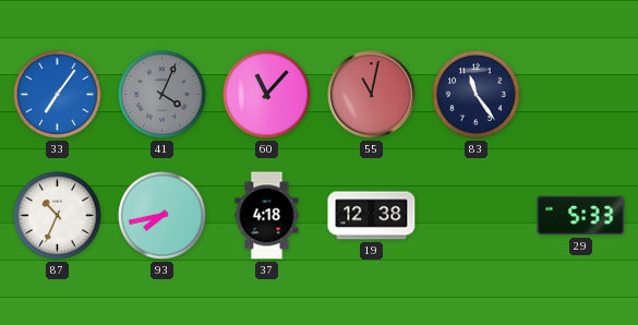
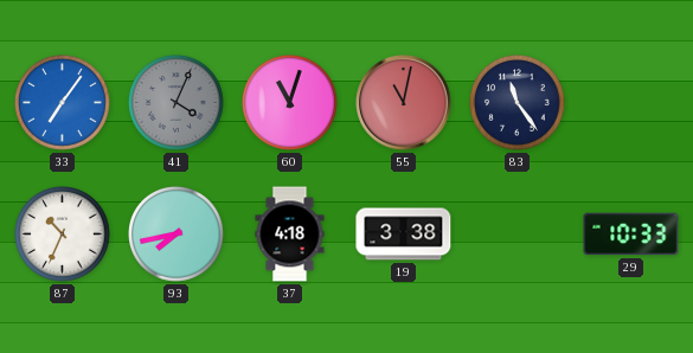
60: 11:07 -> 11:03
19: 12:38 -> 3:38
29: 5:33 -> 10:33
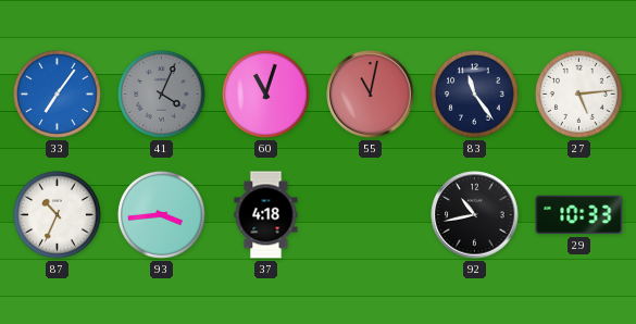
27: none -> 5:14
93: 7:43 -> 3:44
19: 3:38 -> none
92: none -> 10:43
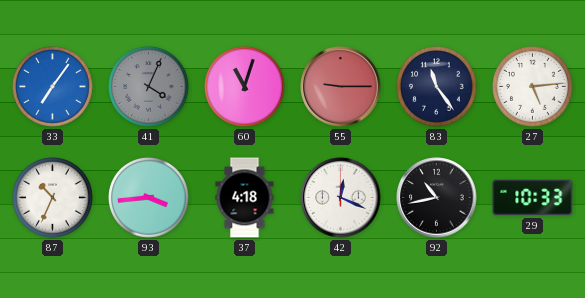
55: 11:02 -> 9:15
42: none -> 12:19
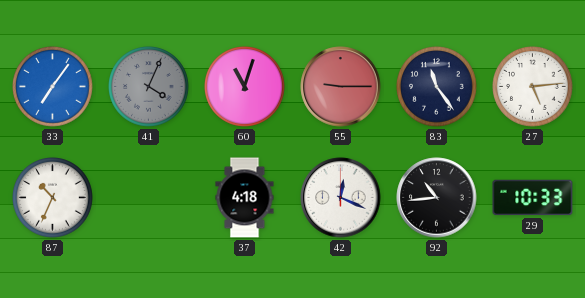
93: 3:44 -> none
92: 10:43 -> 10:44
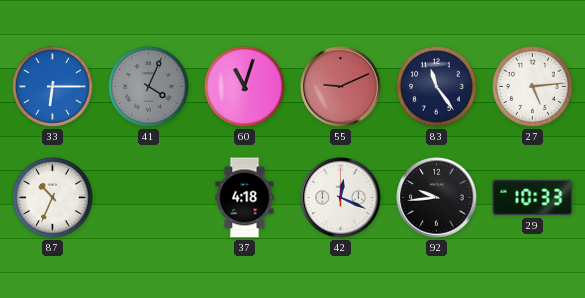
33: 7:06 -> 6:15
55: 9:15 -> 9:11
92: 10:44 -> 9:44
